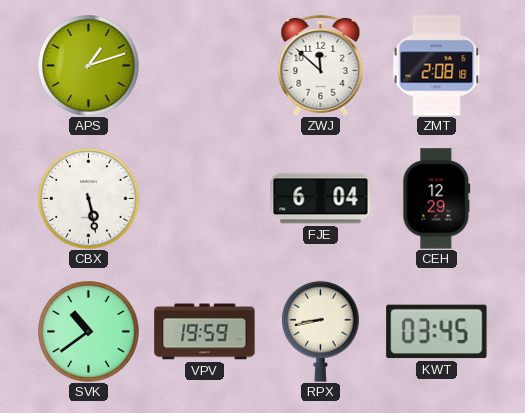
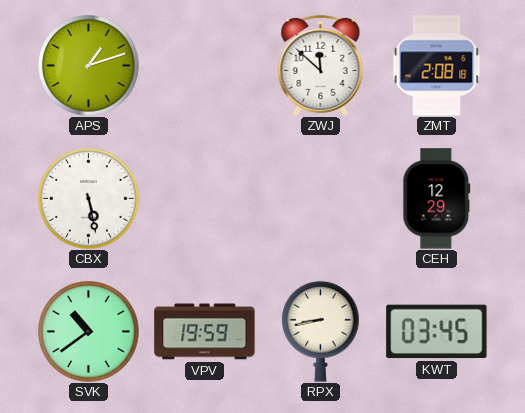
FJE: 6:04 -> none
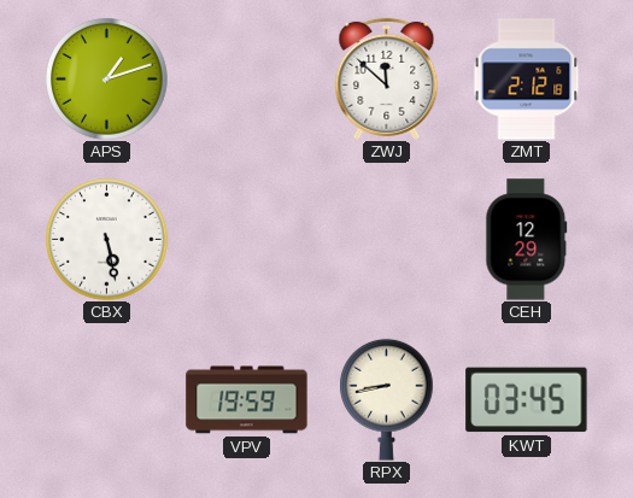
ZMT: 2:08 -> 2:12
SVK: 10:39 -> none
